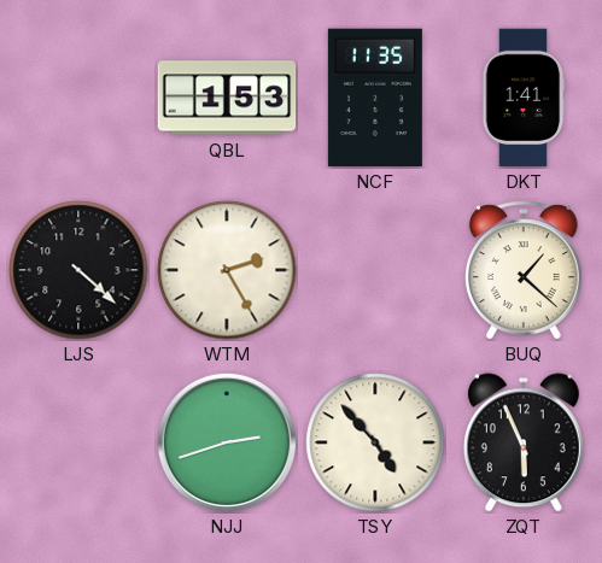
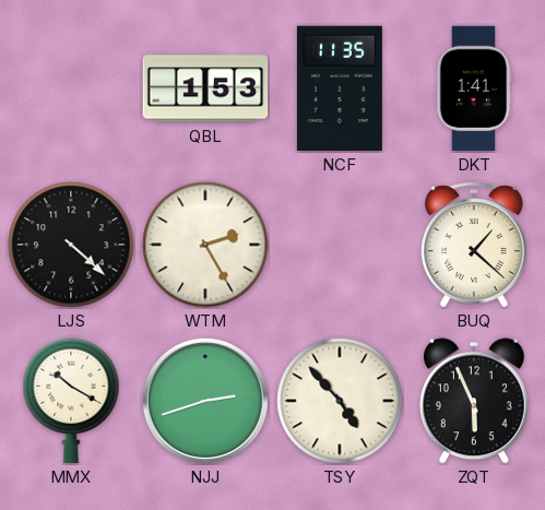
MMX: none -> 10:20
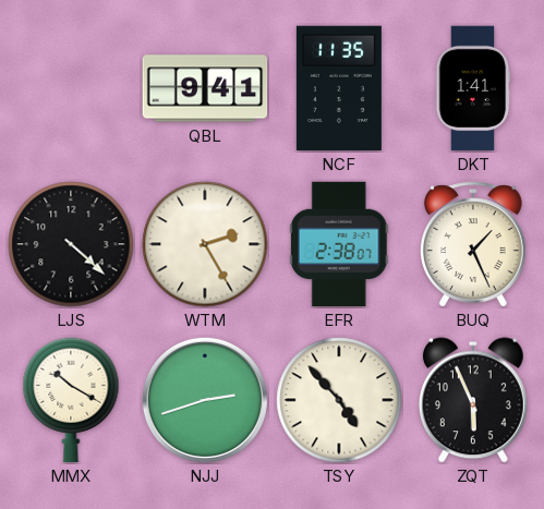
QBL: 1:53 -> 9:41
EFR: none -> 2:38
BUQ: 1:22 -> 1:26
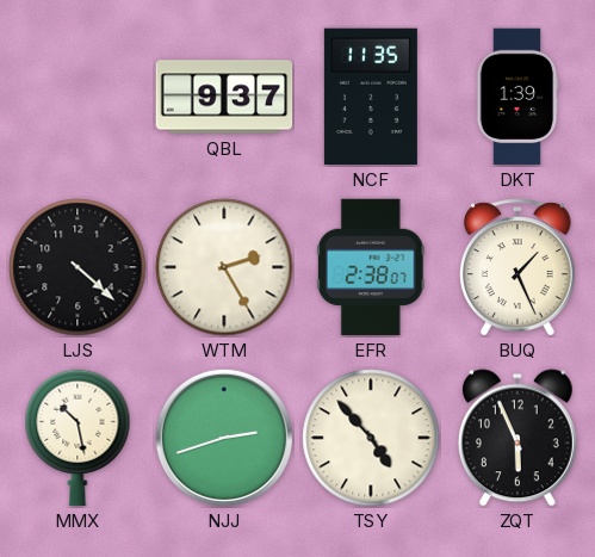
QBL: 9:41 -> 9:37
DKT: 1:41 -> 1:39
MMX: 10:20 -> 10:28
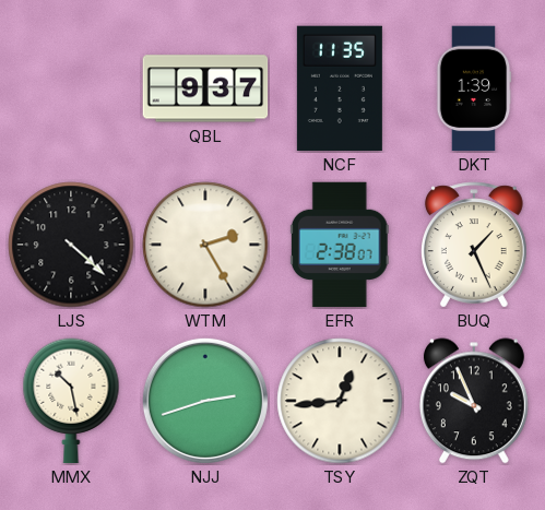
TSY: 4:53 -> 12:44
ZQT: 5:56 -> 9:56
